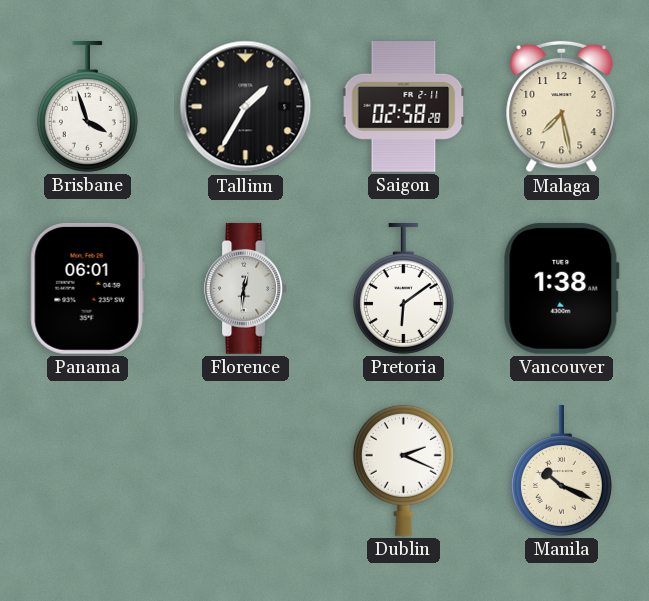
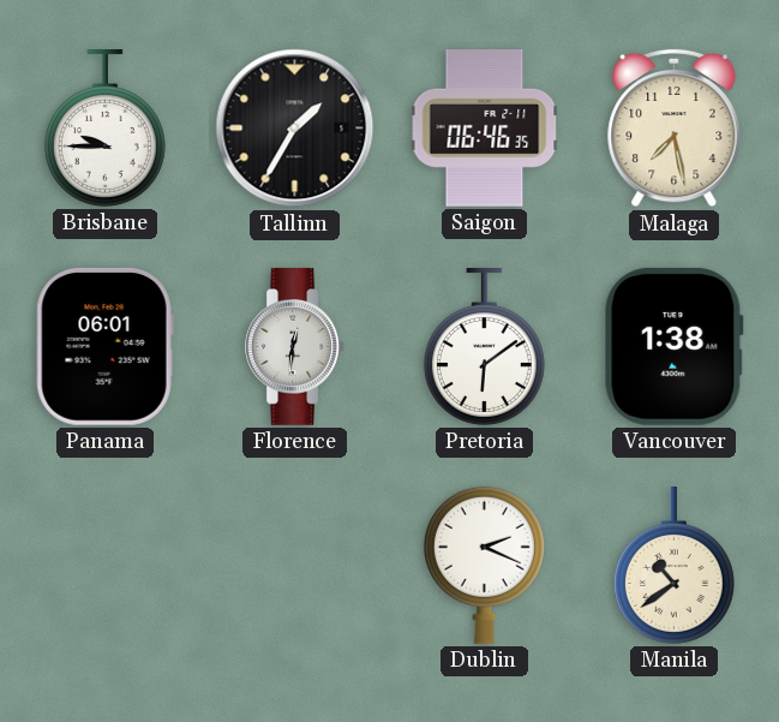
Brisbane: 3:57 -> 9:45
Saigon: 02:58 -> 06:46
Manila: 10:19 -> 10:39
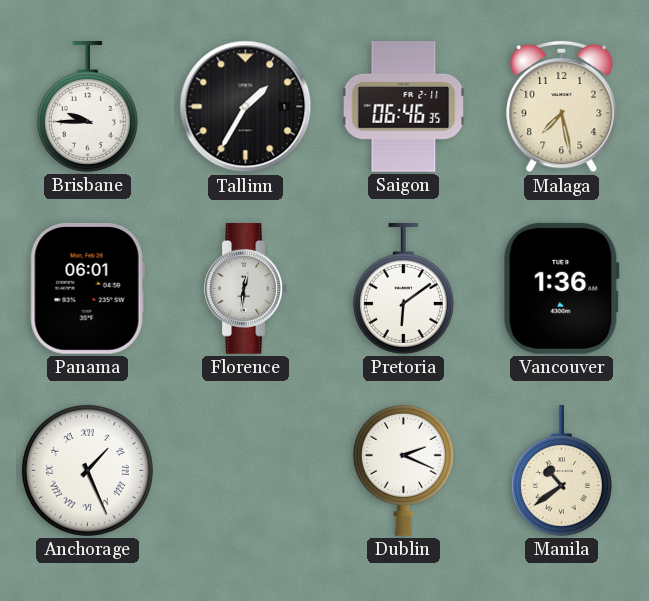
Vancouver: 1:38 -> 1:36
Anchorage: none -> 1:26
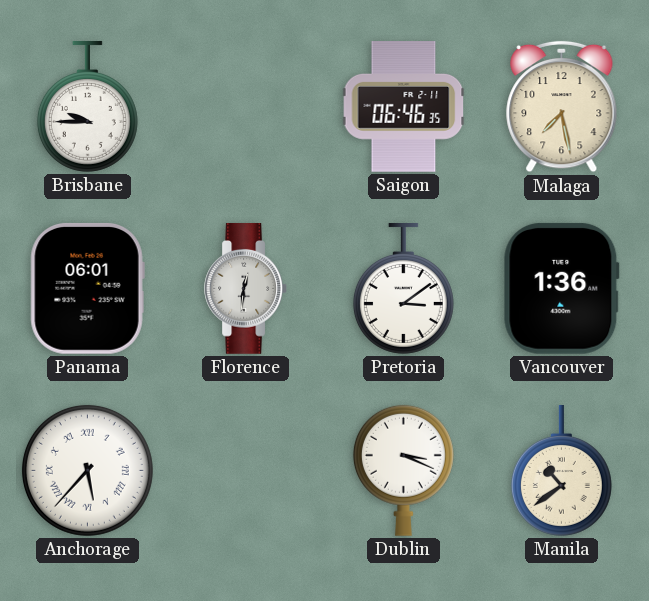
Tallinn: 1:35 -> none
Pretoria: 6:09 -> 3:09
Anchorage: 1:26 -> 5:37
Dublin: 2:19 -> 3:19
